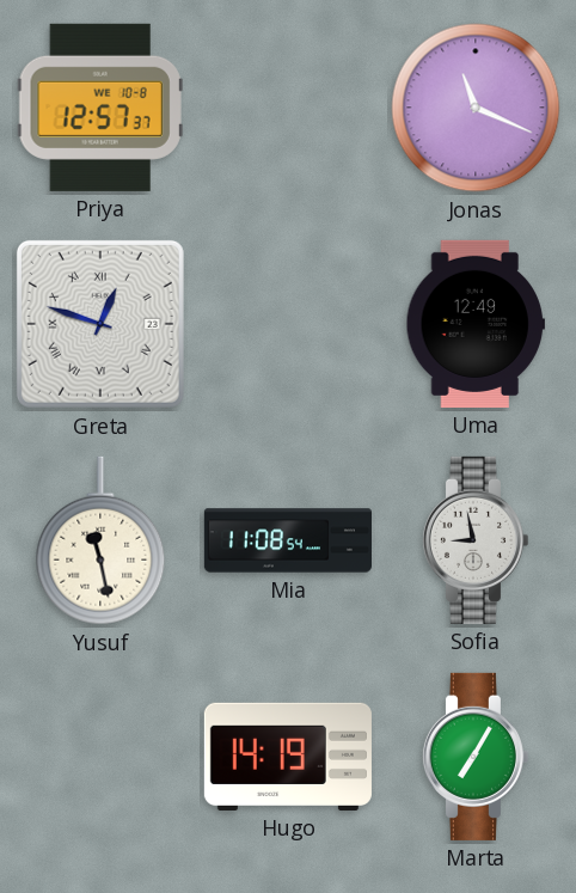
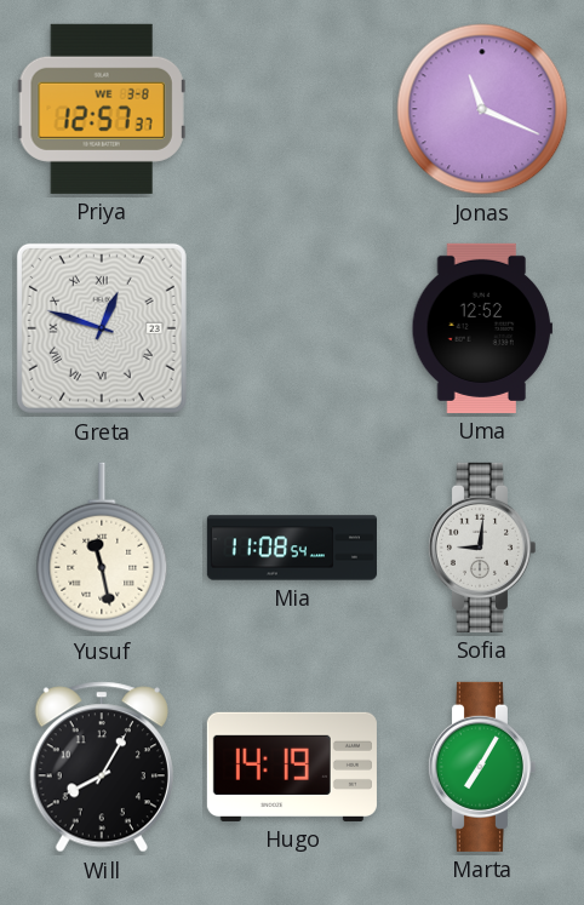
Priya date: WE 10-8 -> WE 3-8
Uma: 12:49 -> 12:52
Sofia: 8:58 -> 9:01
Will: none -> 8:05
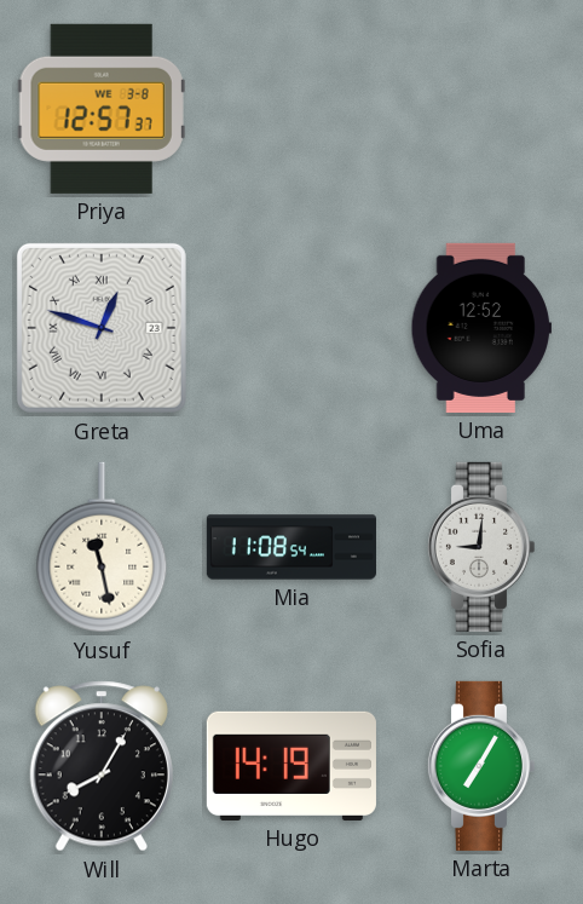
Jonas: 11:19 -> none
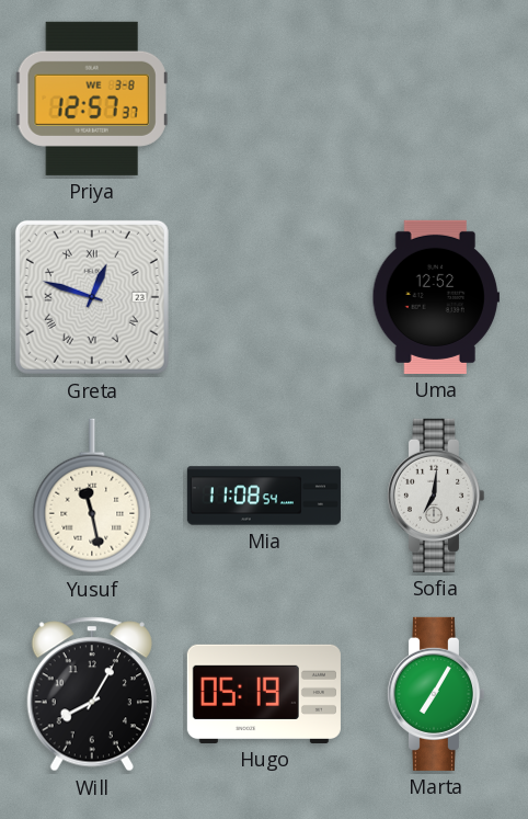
Sofia: 9:01 -> 7:01
Hugo: 14:19 -> 05:19
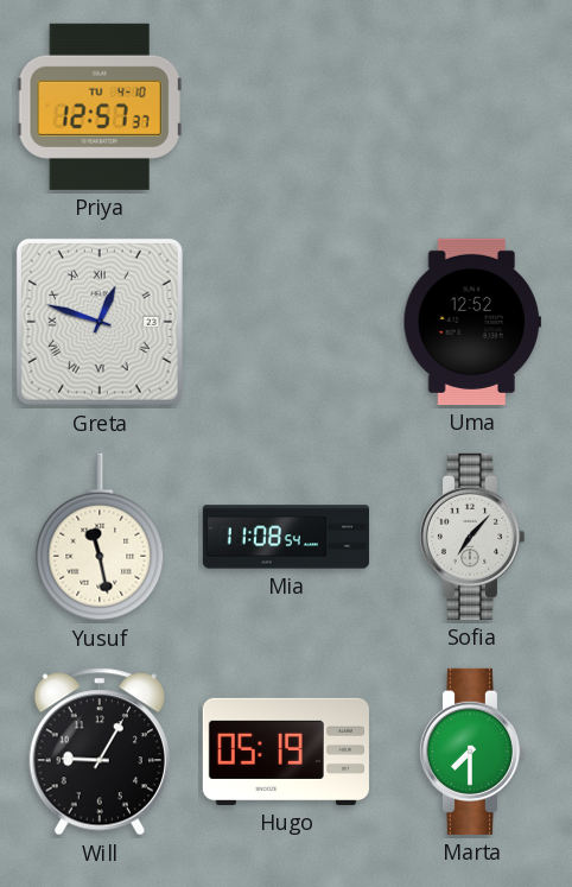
Priya date: WE 3-8 -> TU 4-10
Sofia: 7:01 -> 7:07
Will: 8:05 -> 9:05
Marta: 7:05 -> 7:30
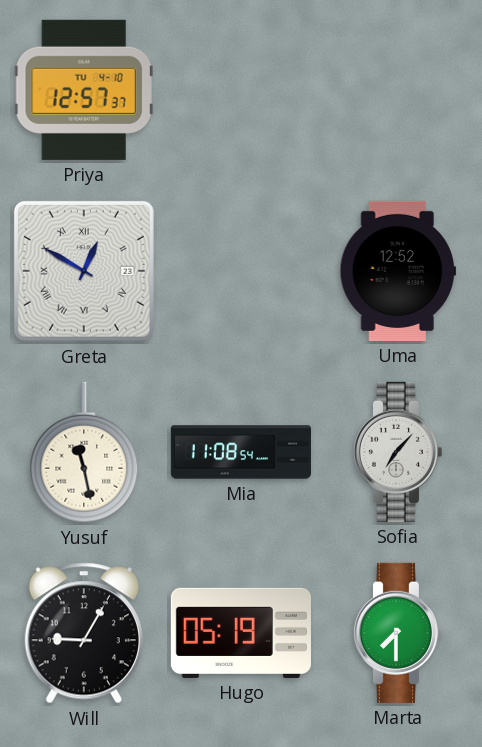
Greta: 12:48 -> 12:50
